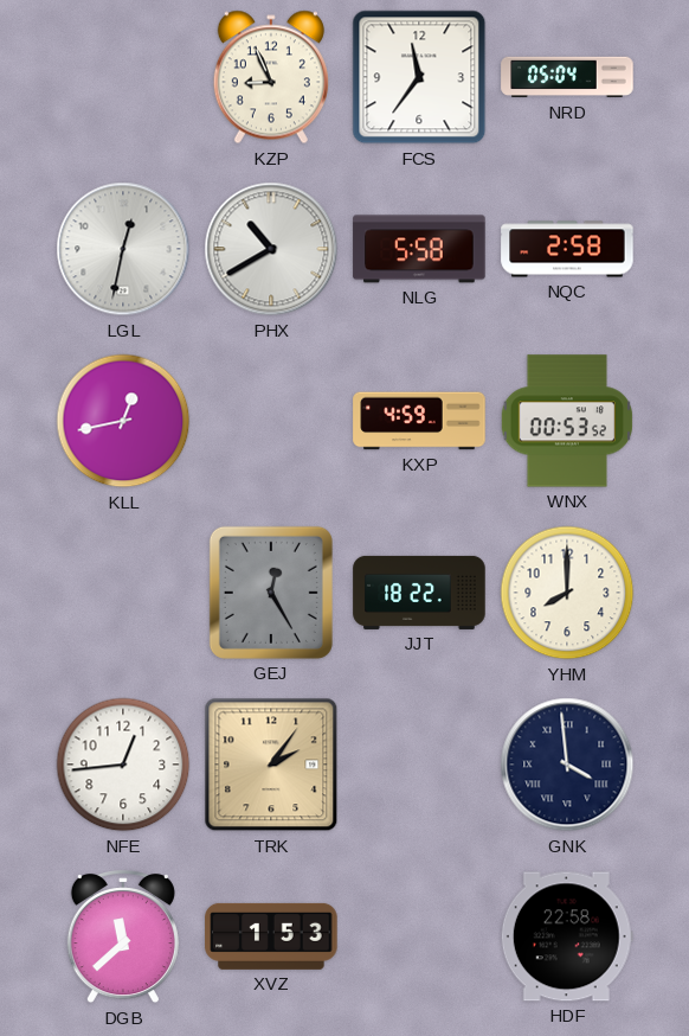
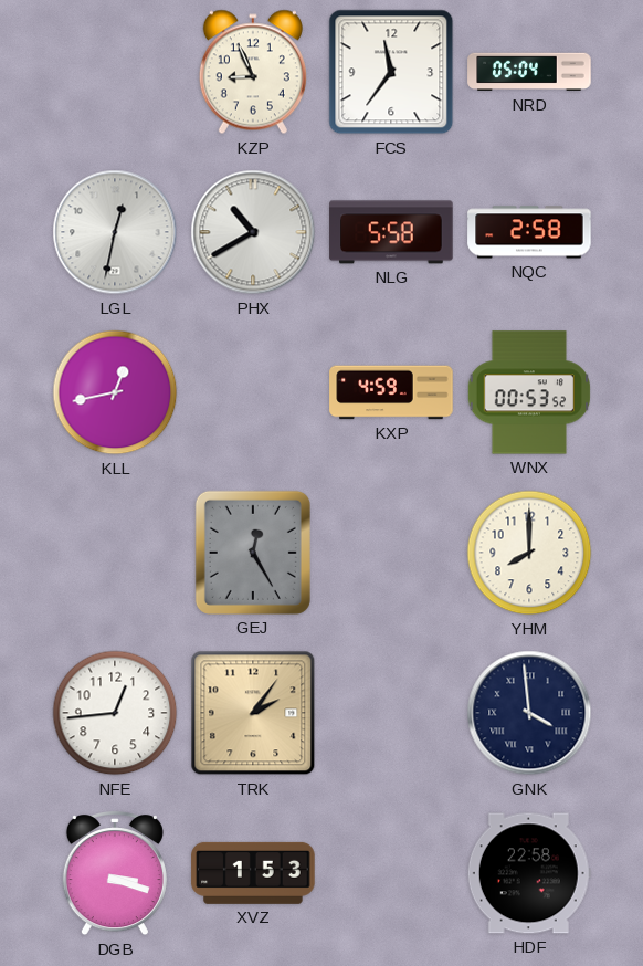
JJT: 18:22 -> none
DGB: 11:38 -> 3:18
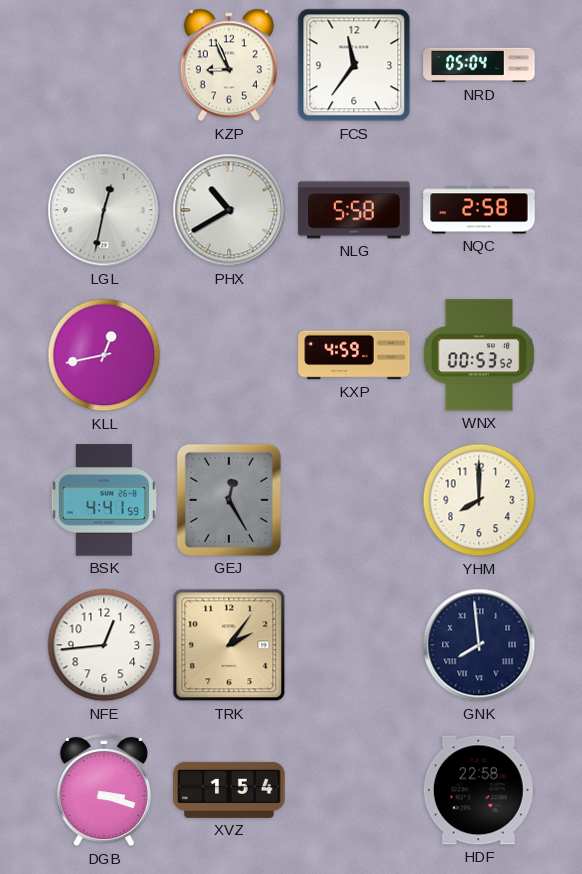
BSK: none -> 4:41
GNK: 3:59 -> 7:59
XVZ: 1:53 -> 1:54
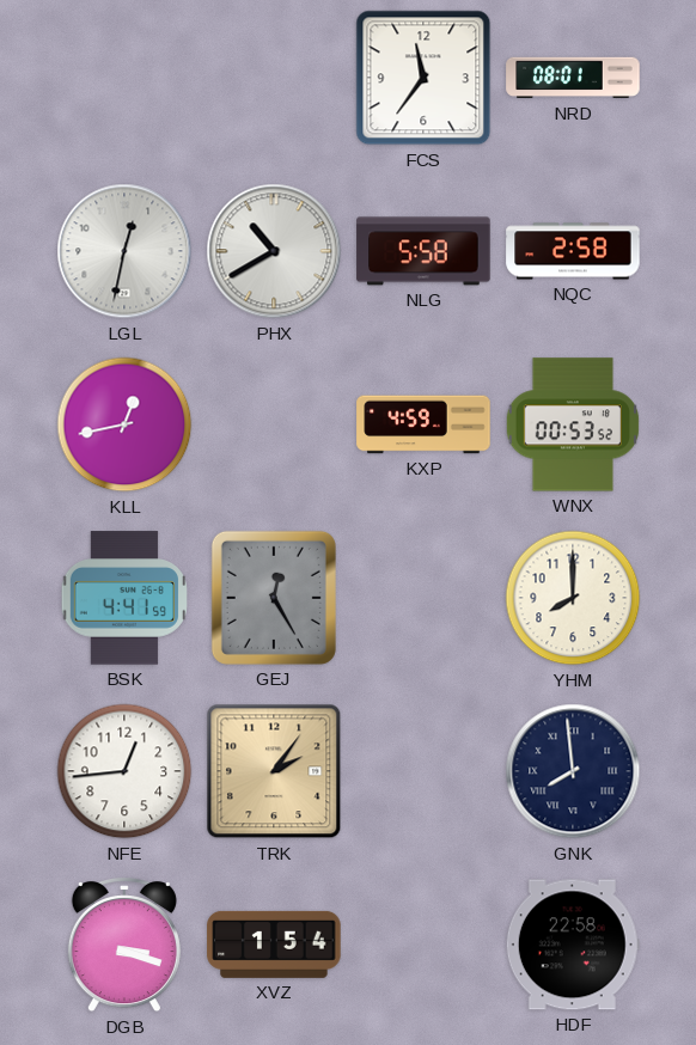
KZP: 8:56 -> none
NRD: 05:04 -> 08:01
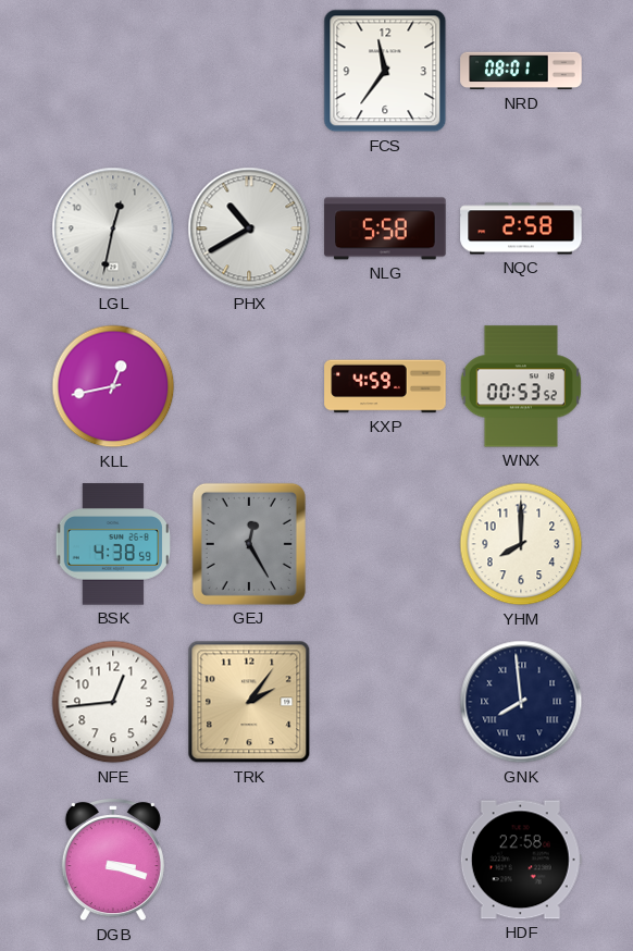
BSK: 4:41 -> 4:38
XVZ: 1:54 -> none
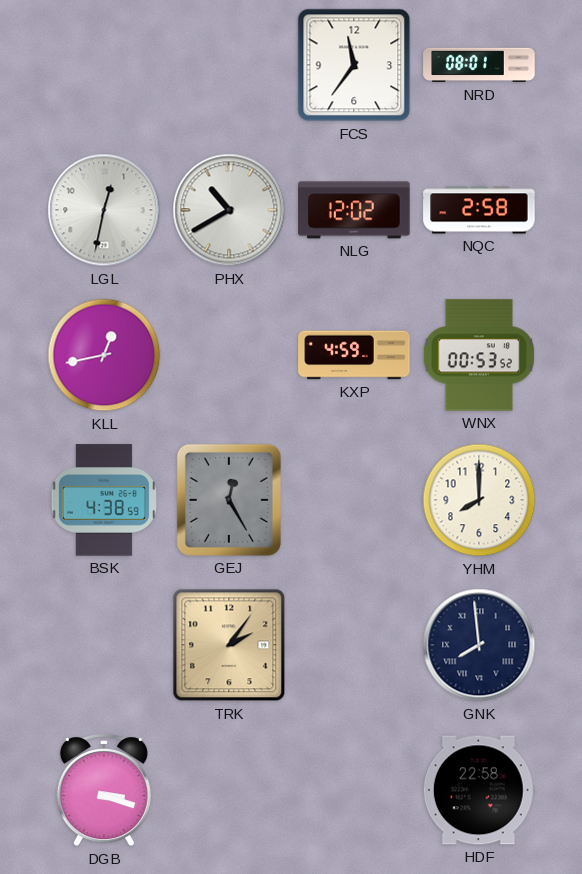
NLG: 5:58 -> 12:02
NFE: 12:44 -> none
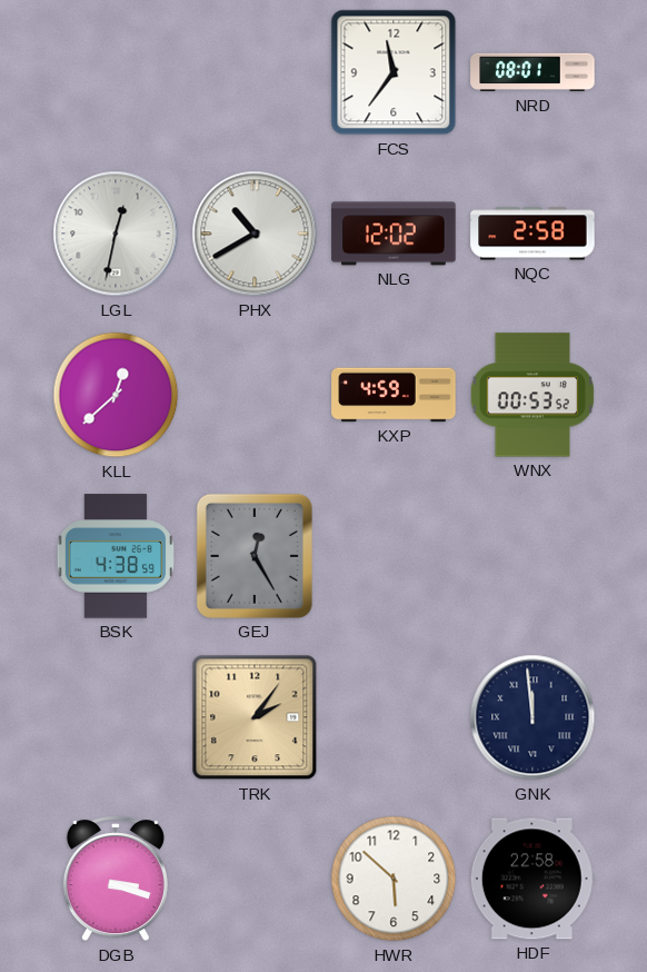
KLL: 12:43 -> 12:38
YHM: 8:00 -> none
GNK: 7:59 -> 11:59
HWR: none -> 5:52
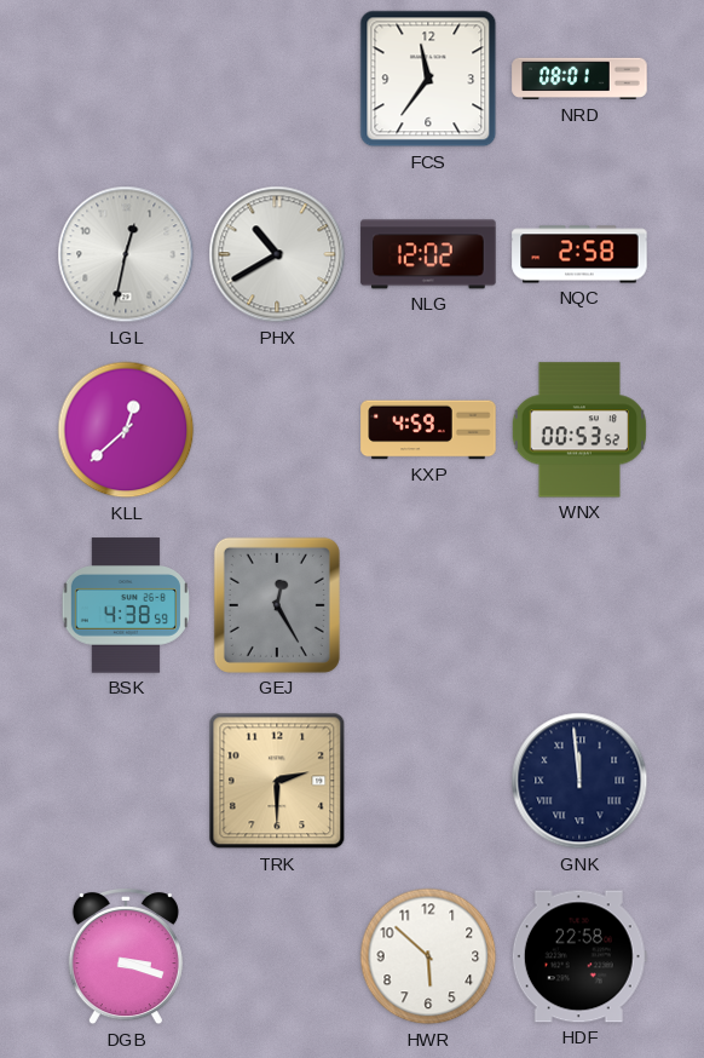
TRK: 2:06 -> 2:30
